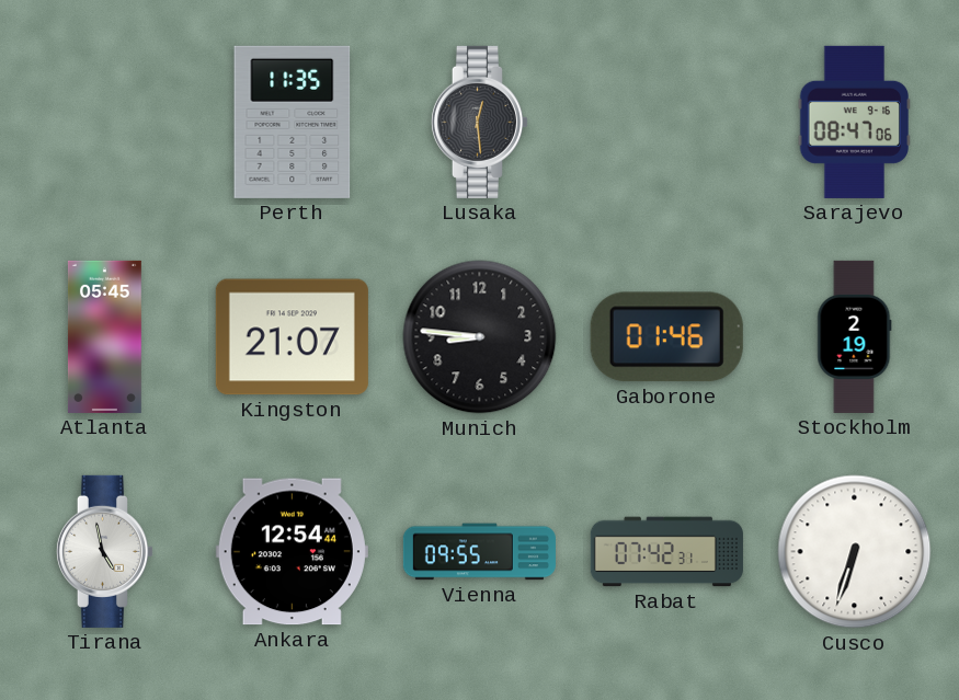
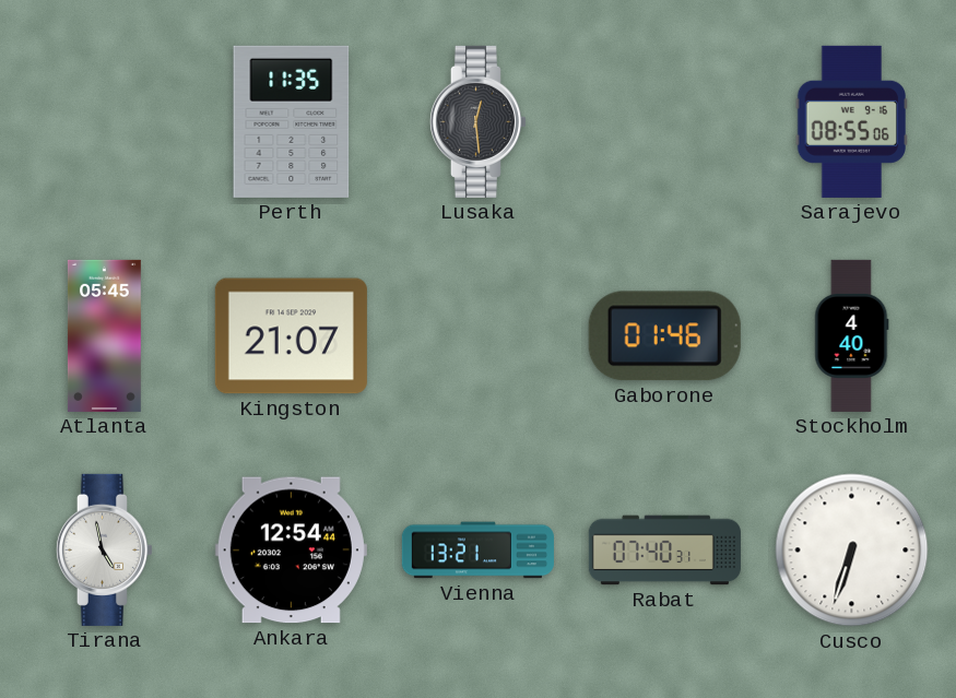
Sarajevo: 08:47 -> 08:55
Munich: 8:46 -> none
Stockholm: 2:19 -> 4:40
Vienna: 09:55 -> 13:21
Rabat: 07:42 -> 07:40
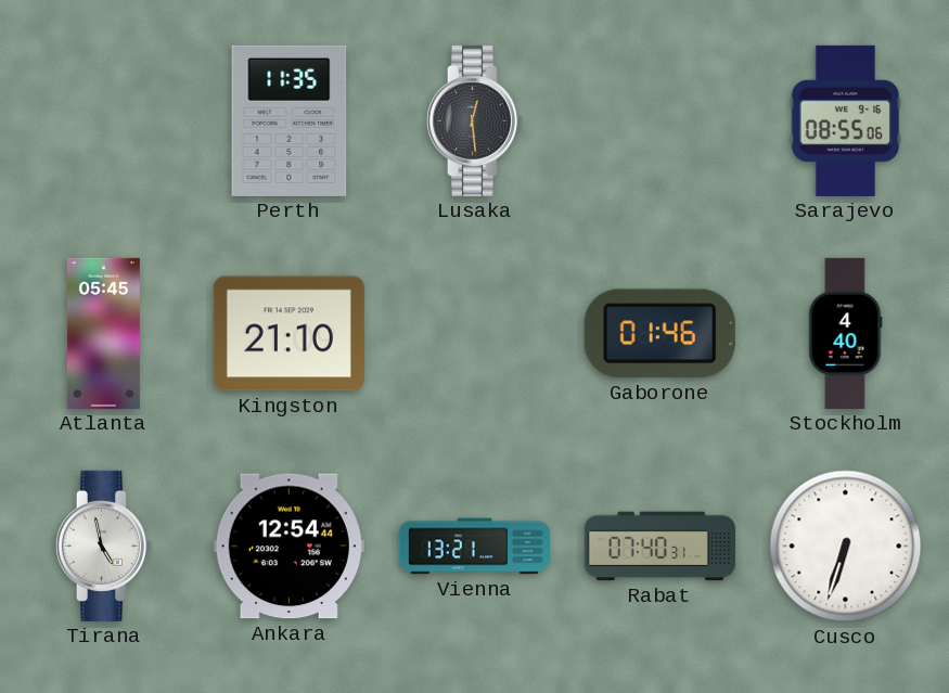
Kingston: 21:07 -> 21:10
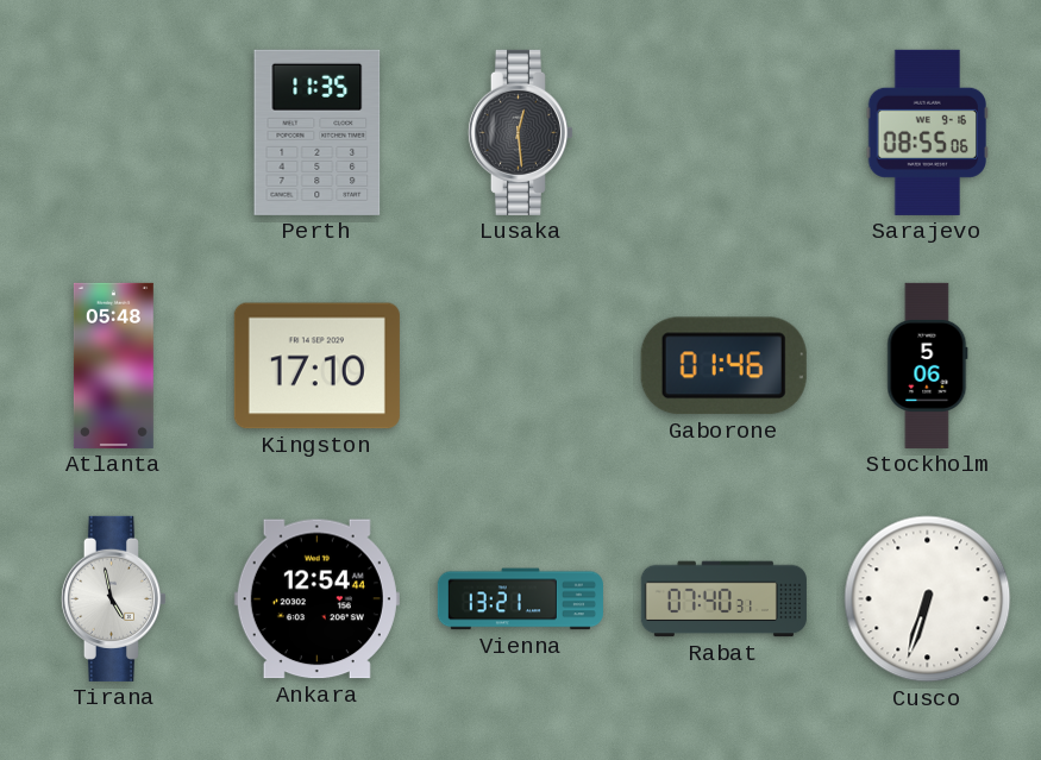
Atlanta: 05:45 -> 05:48
Kingston: 21:10 -> 17:10
Stockholm: 4:40 -> 5:06
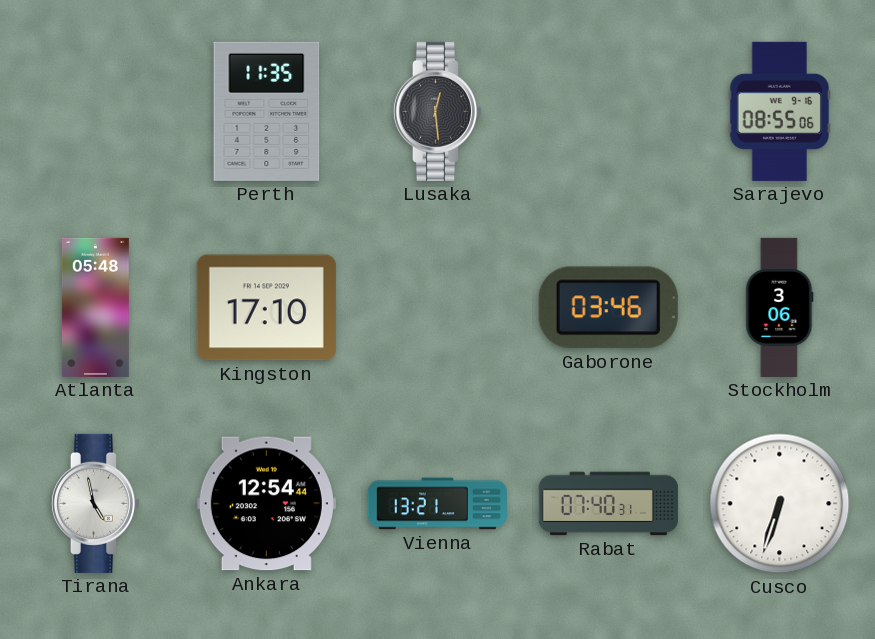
Gaborone: 01:46 -> 03:46
Stockholm: 5:06 -> 3:06
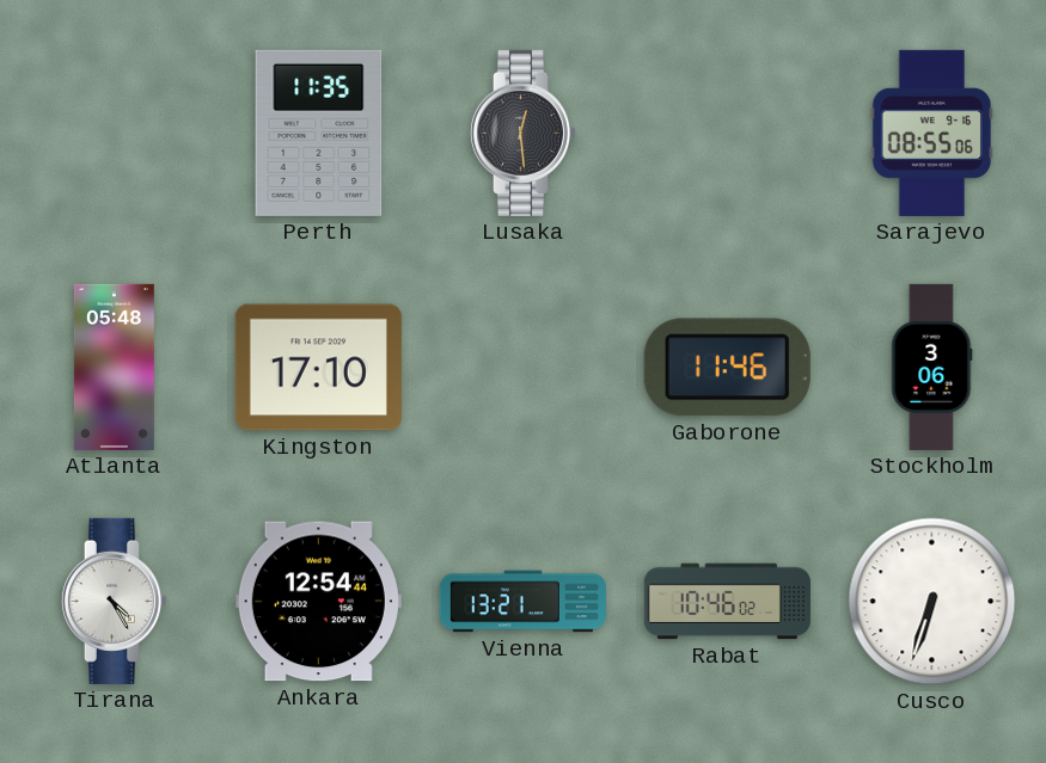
Gaborone: 03:46 -> 11:46
Tirana: 4:58 -> 4:25
Rabat: 07:40 -> 10:46
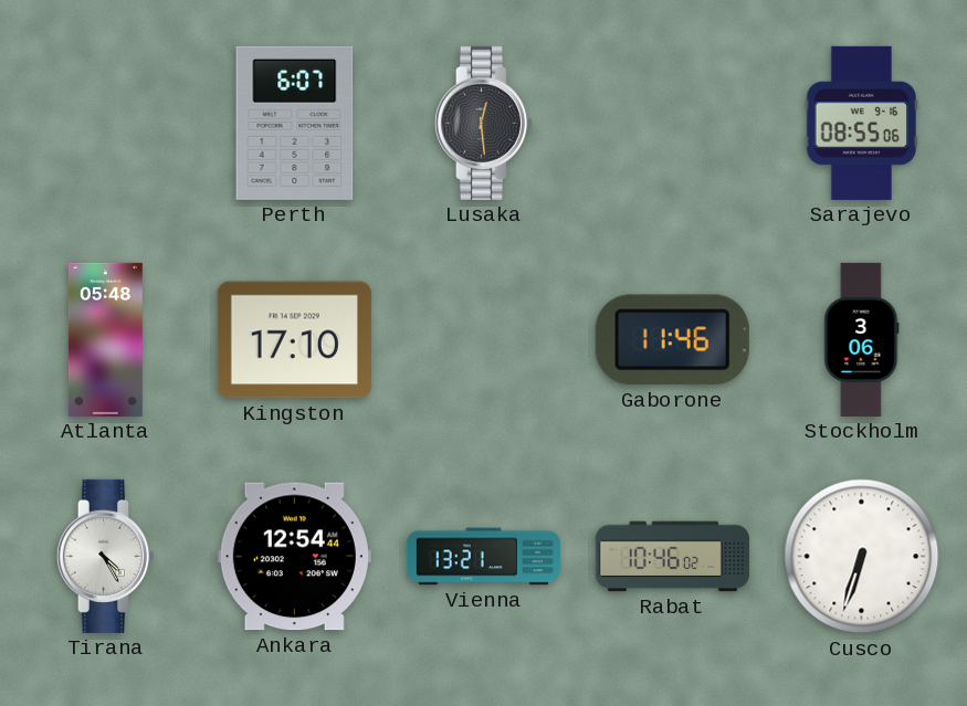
Perth: 11:35 -> 6:07
